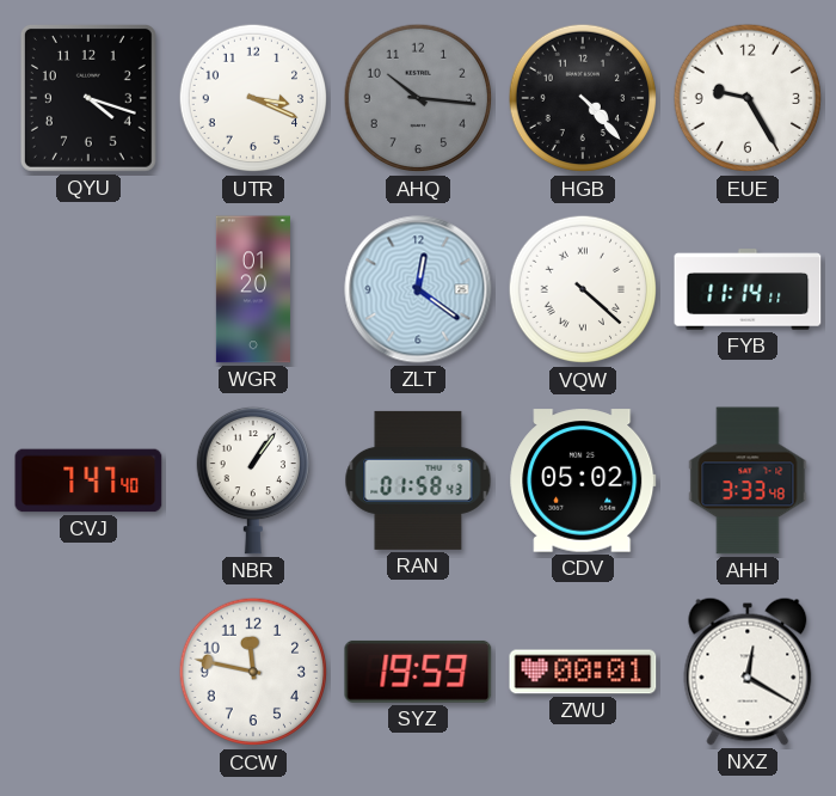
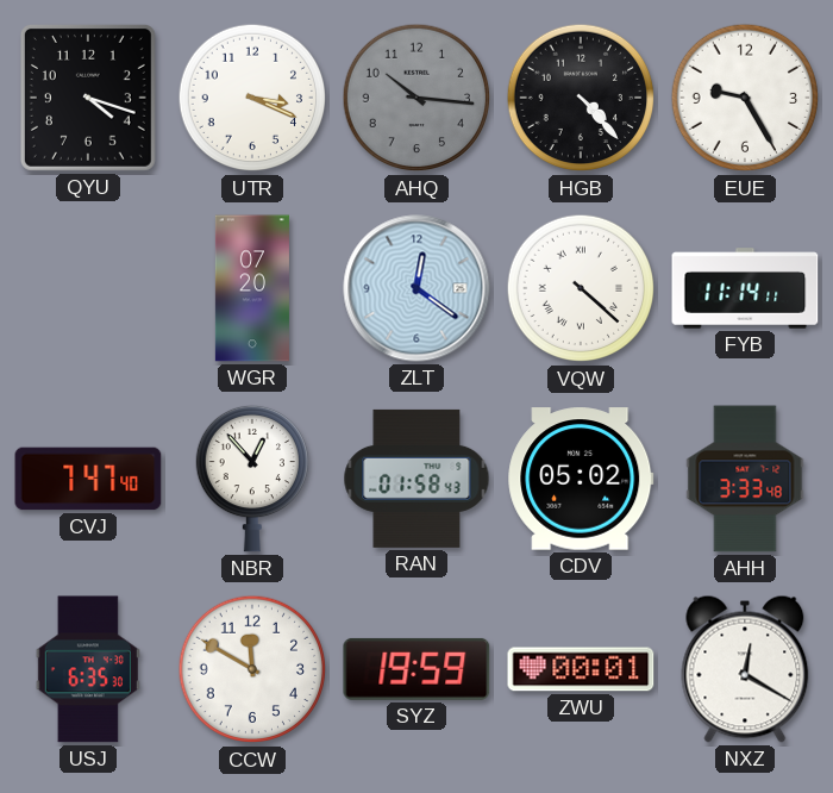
WGR: 01:20 -> 07:20
NBR: 1:06 -> 12:53
USJ: none -> 6:35
CCW: 11:47 -> 11:50
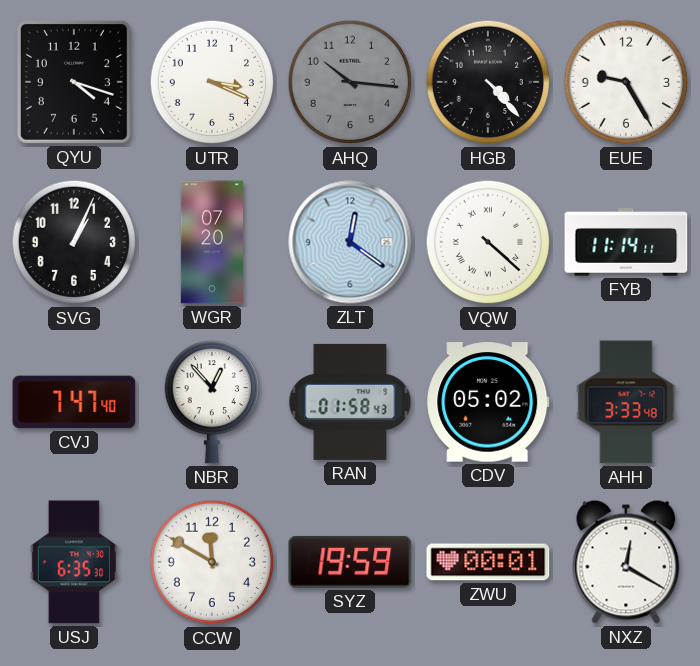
SVG: none -> 1:04
